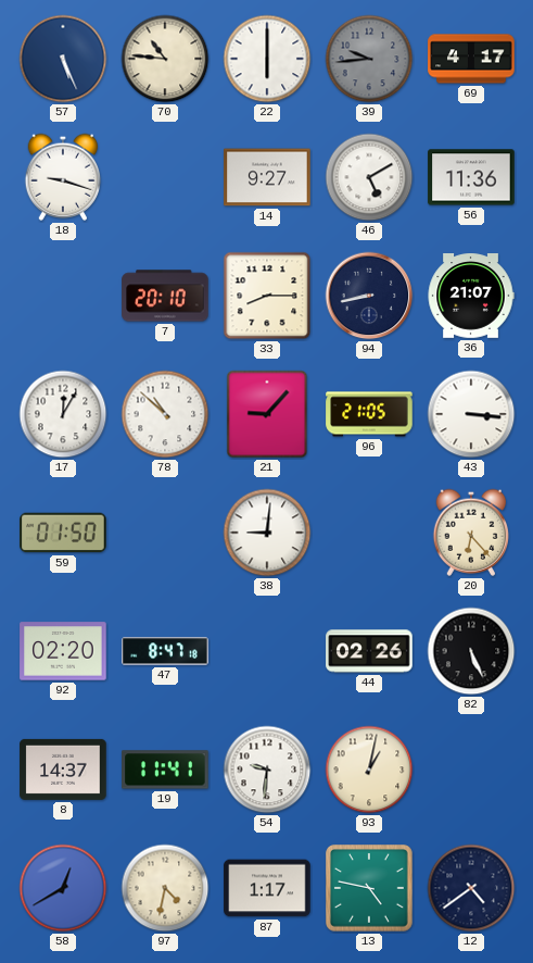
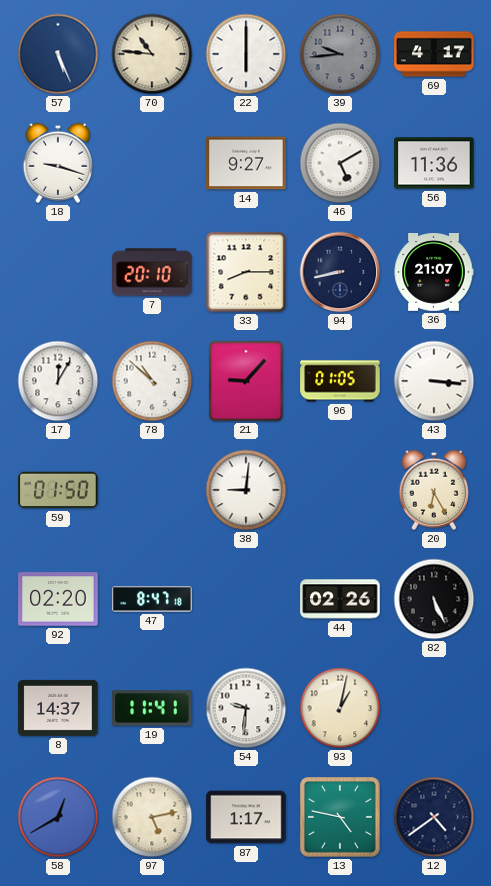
96: 21:05 -> 01:05
20: 6:23 -> 6:25
97: 4:32 -> 5:13
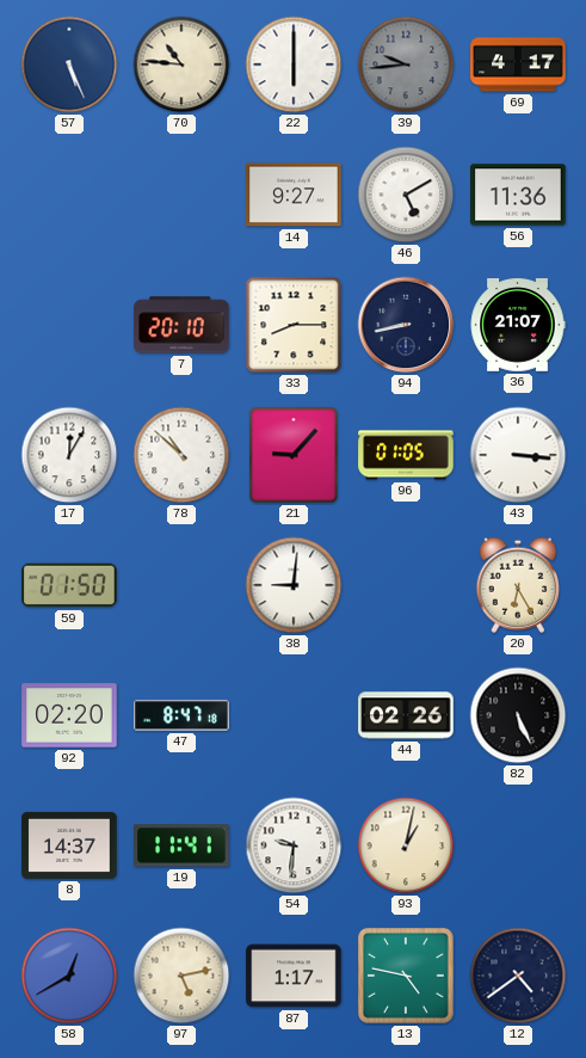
18: 9:18 -> none
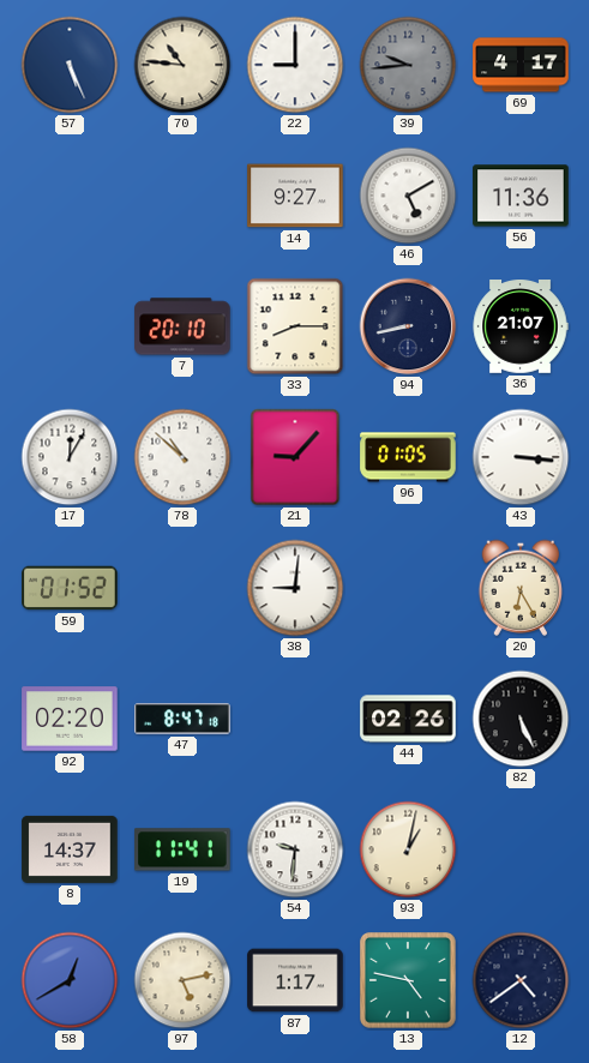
22: 6:00 -> 9:00
59: 01:50 -> 01:52
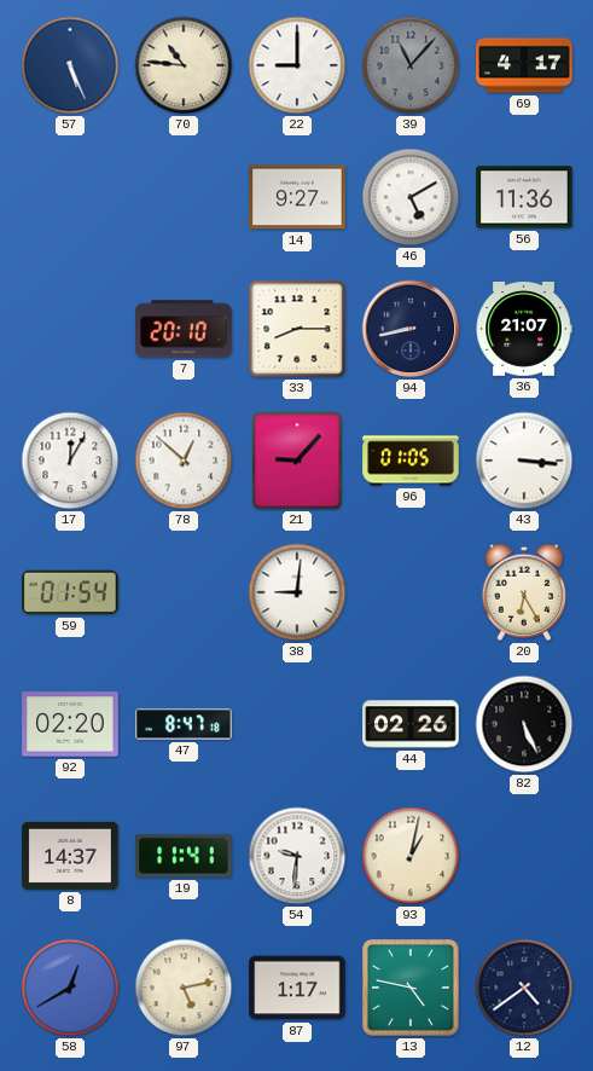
39: 9:44 -> 11:07
78: 10:52 -> 12:52
59: 01:52 -> 01:54
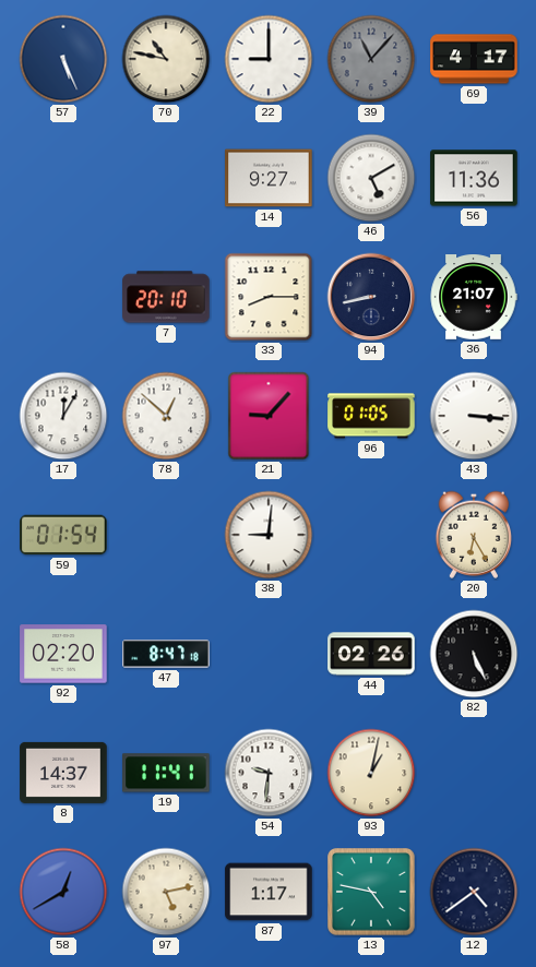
70: 10:46 -> 10:47
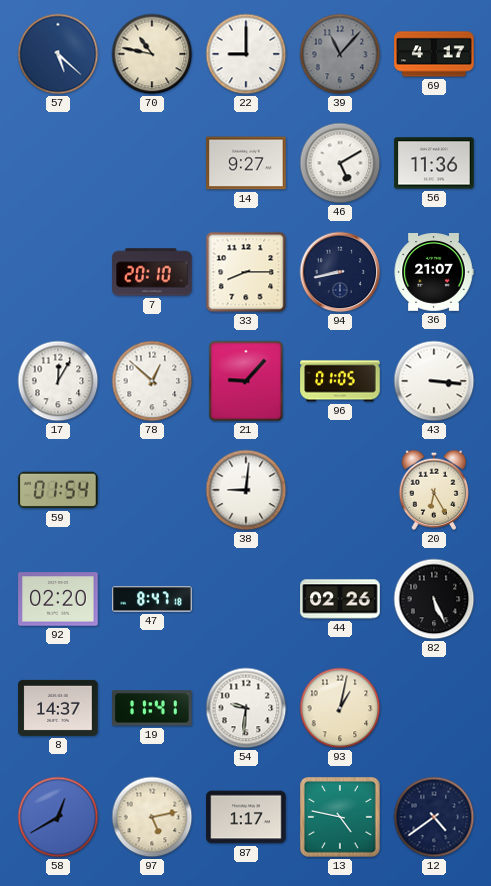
57: 5:26 -> 5:22
